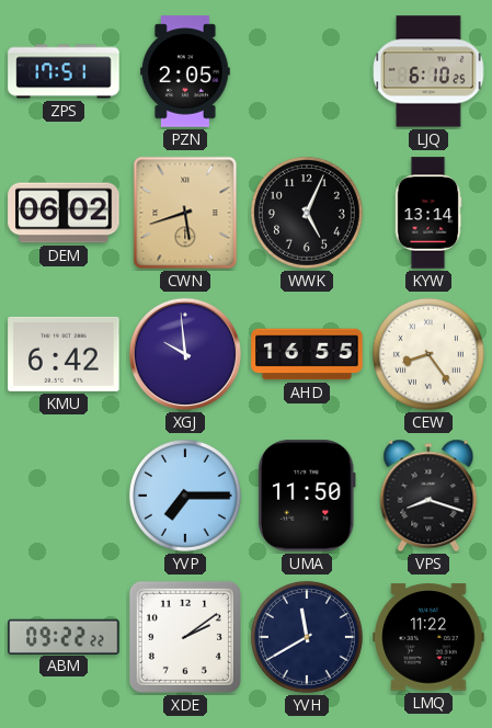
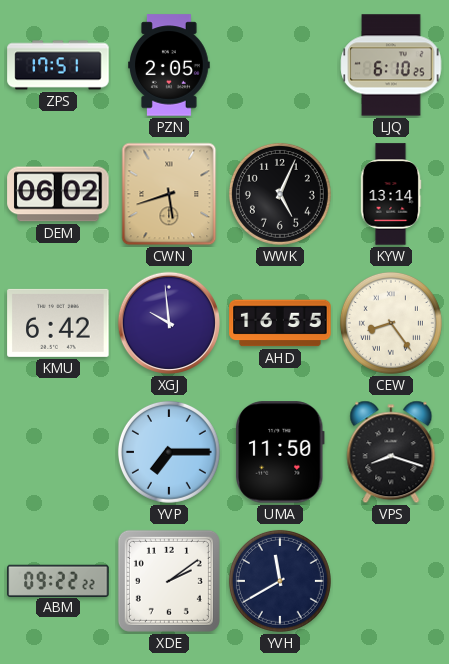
LMQ: 11:22 -> none
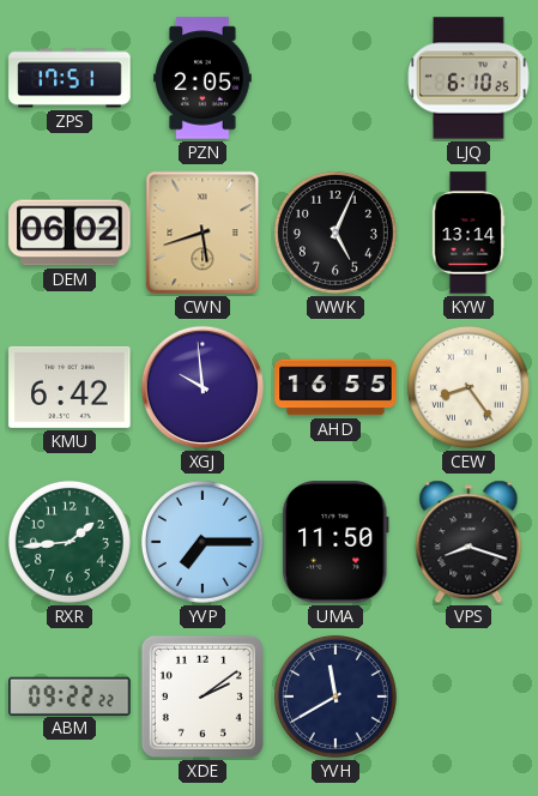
RXR: none -> 1:44
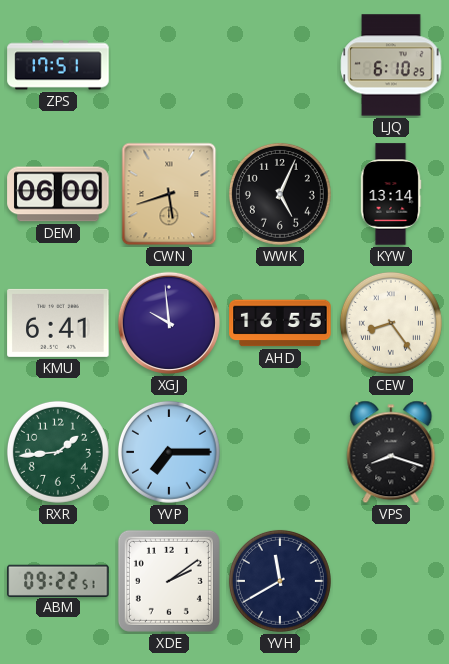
PZN: 2:05 -> none
DEM: 06:02 -> 06:00
KMU: 6:42 -> 6:41
UMA: 11:50 -> none
ABM: 09:22:22 -> 09:22:51
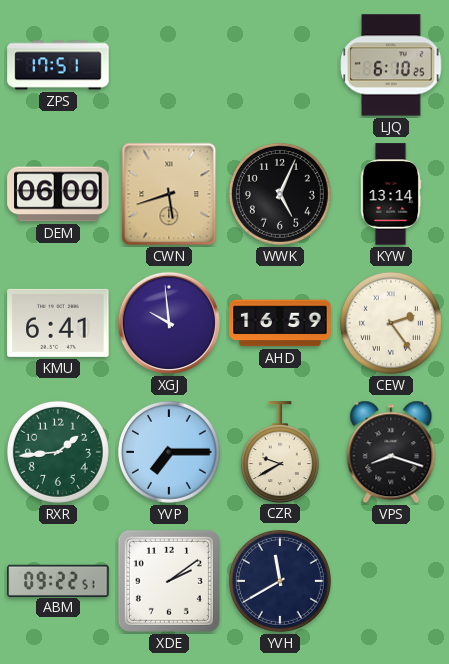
AHD: 16:55 -> 16:59
CEW: 8:24 -> 2:24
CZR: none -> 9:40
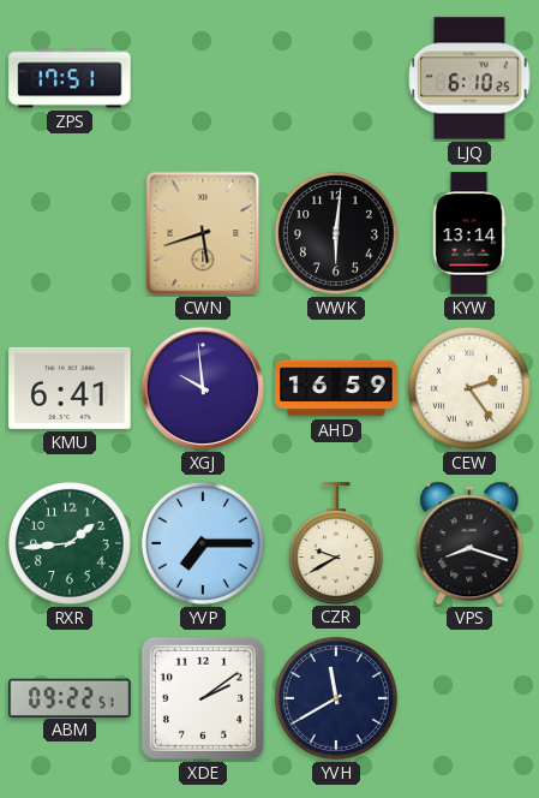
DEM: 06:00 -> none
WWK: 5:04 -> 6:01
